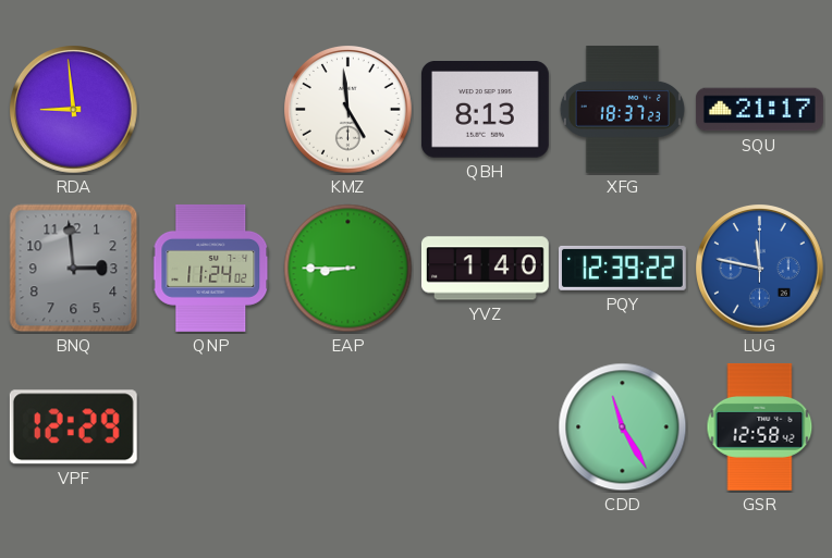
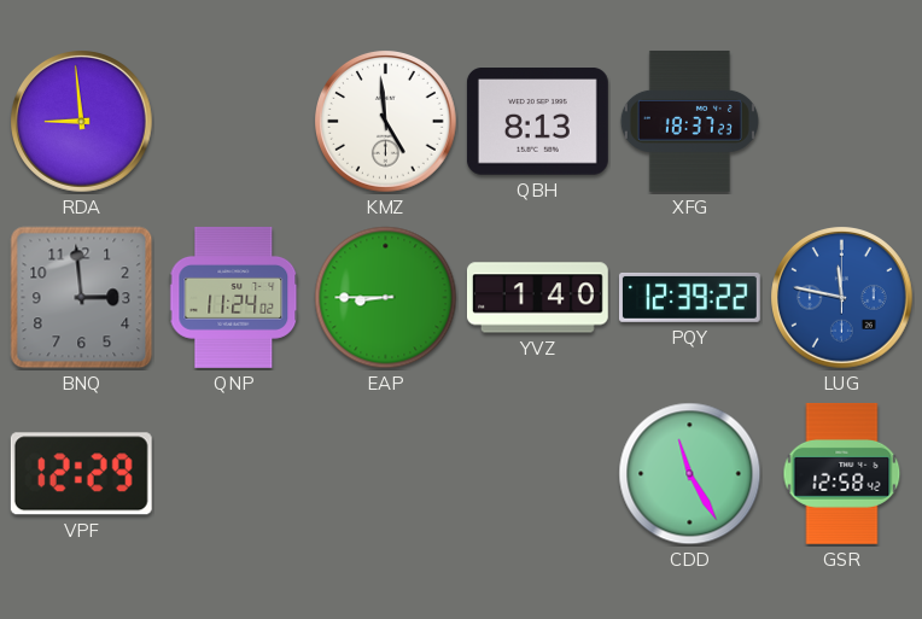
SQU: 21:17 -> none
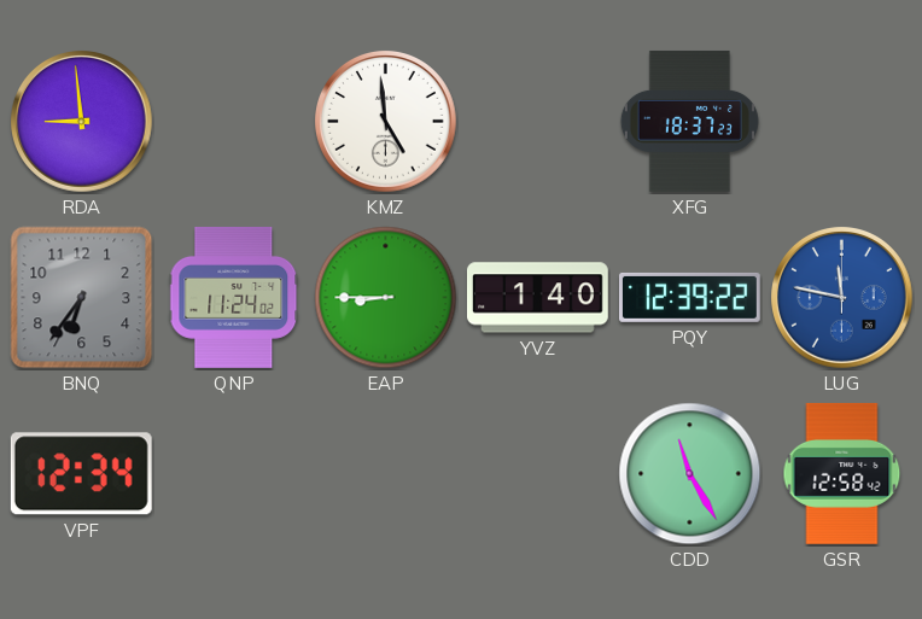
QBH: 8:13 -> none
BNQ: 2:59 -> 6:36
VPF: 12:29 -> 12:34
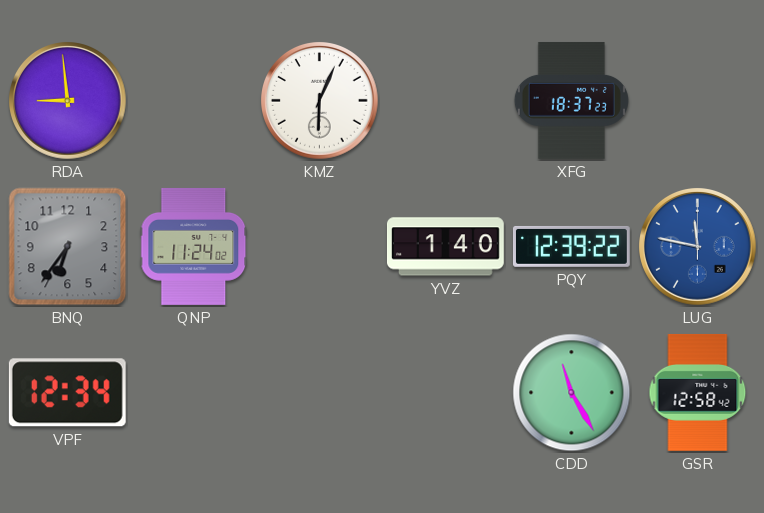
KMZ: 4:59 -> 6:04
EAP: 8:45 -> none
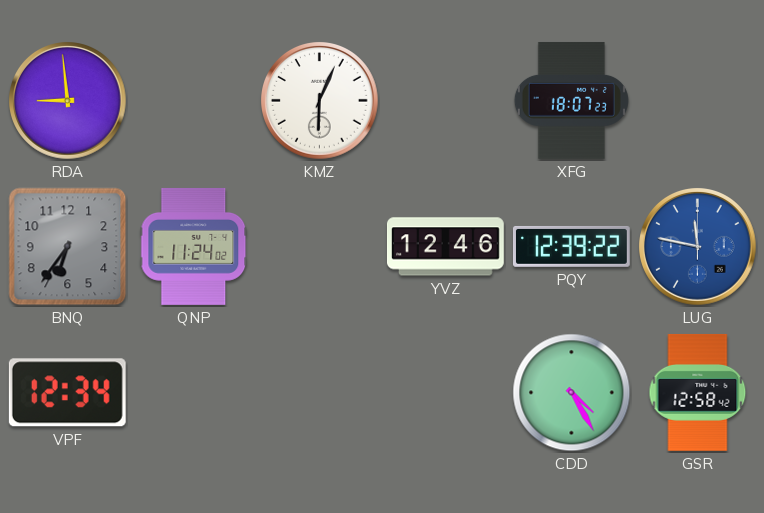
XFG: 18:37 -> 18:07
YVZ: 1:40 -> 12:46
CDD: 11:25 -> 4:25
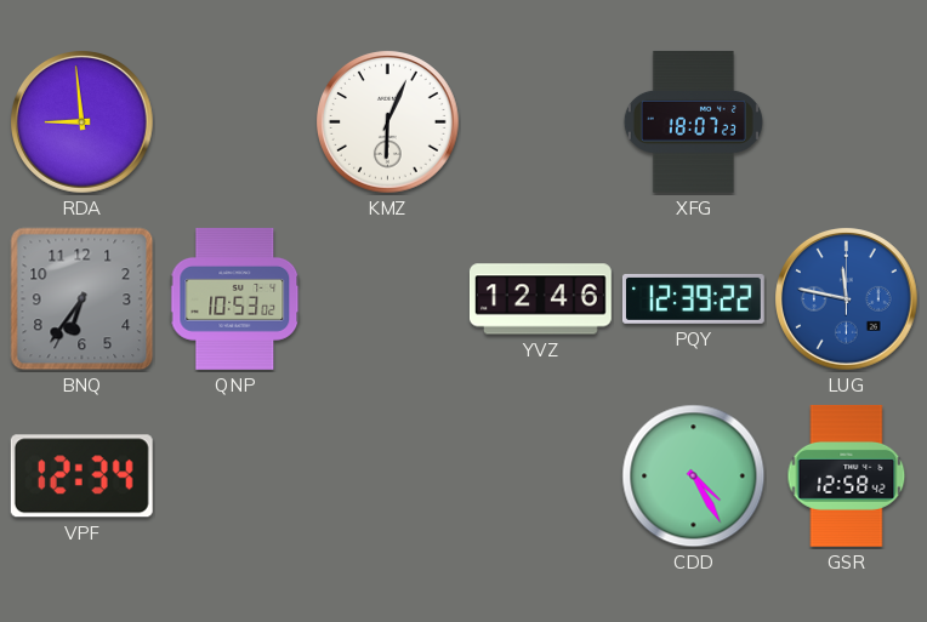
QNP: 11:24 -> 10:53
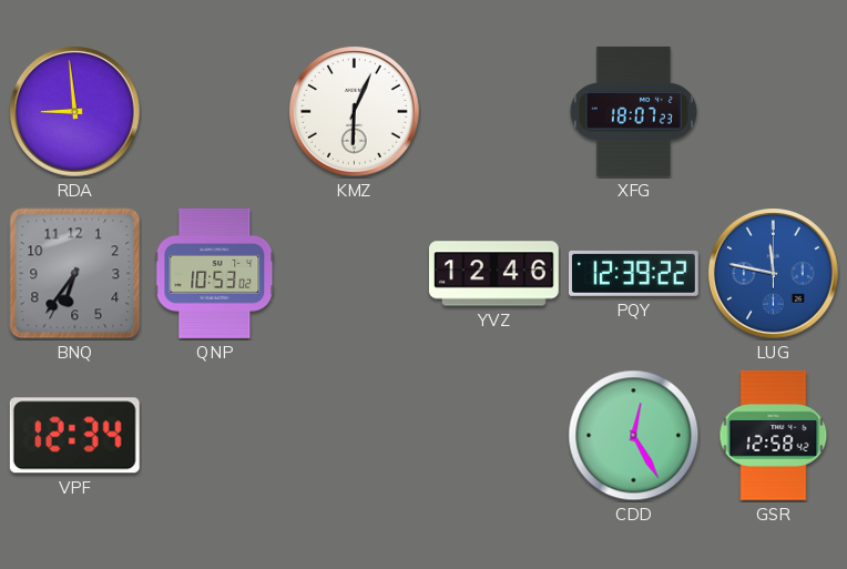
CDD: 4:25 -> 12:25
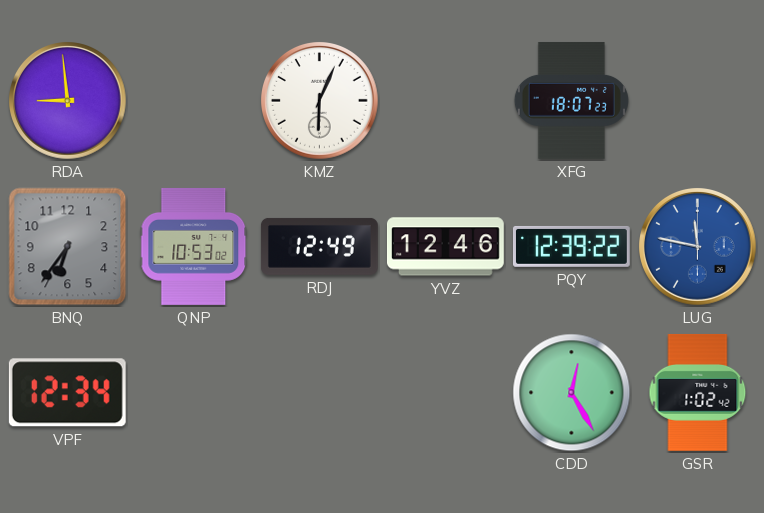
RDJ: none -> 12:49
GSR: 12:58 -> 1:02
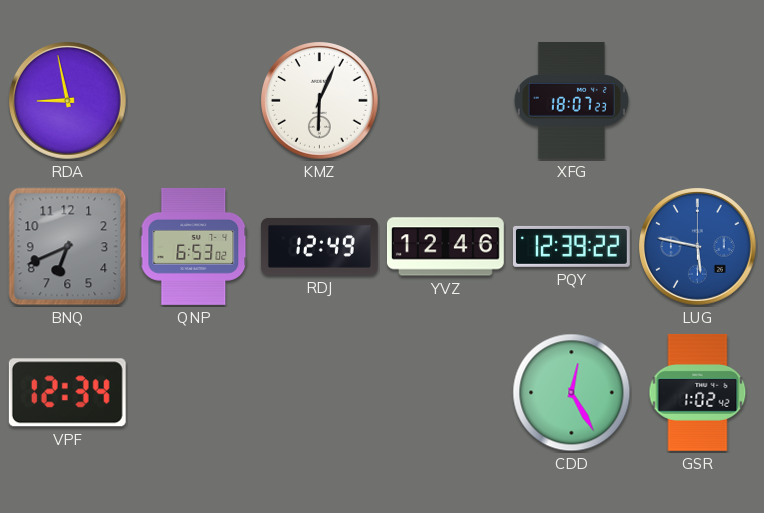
RDA: 8:59 -> 8:58
BNQ: 6:36 -> 6:41
QNP: 10:53 -> 6:53
LUG: 11:47 -> 5:47
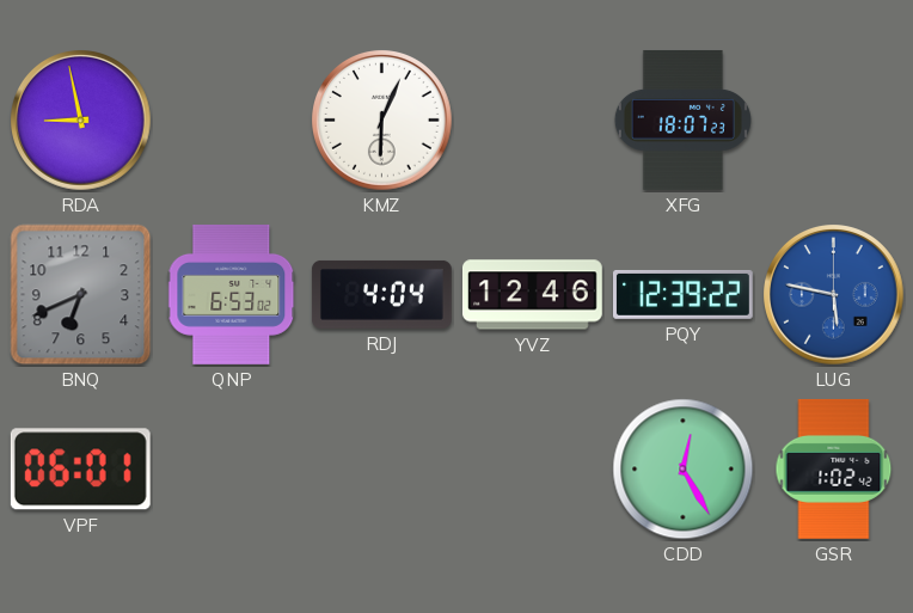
RDJ: 12:49 -> 4:04
VPF: 12:34 -> 06:01
